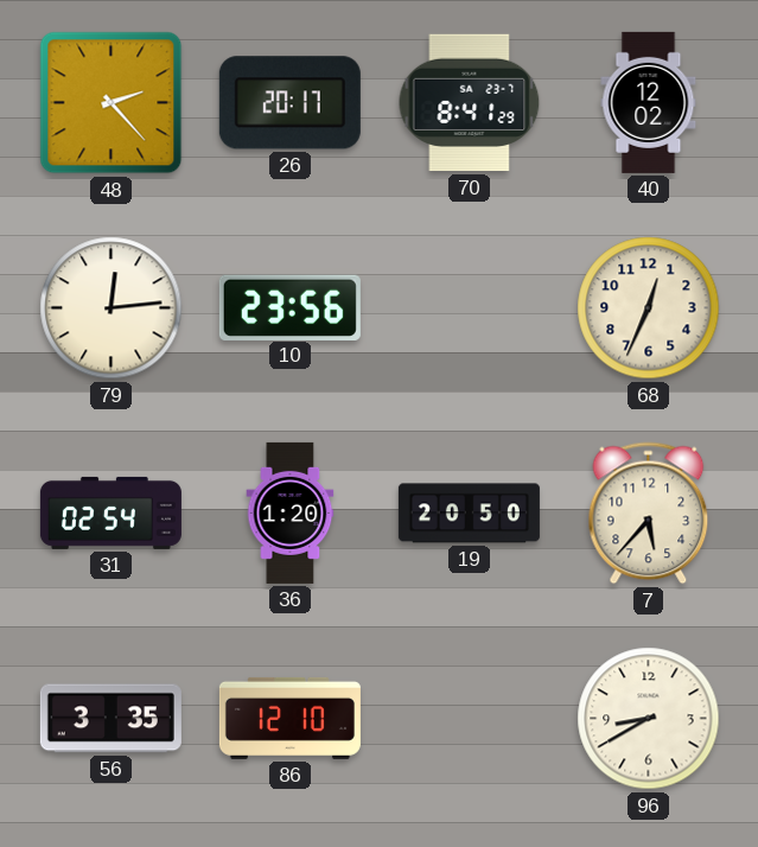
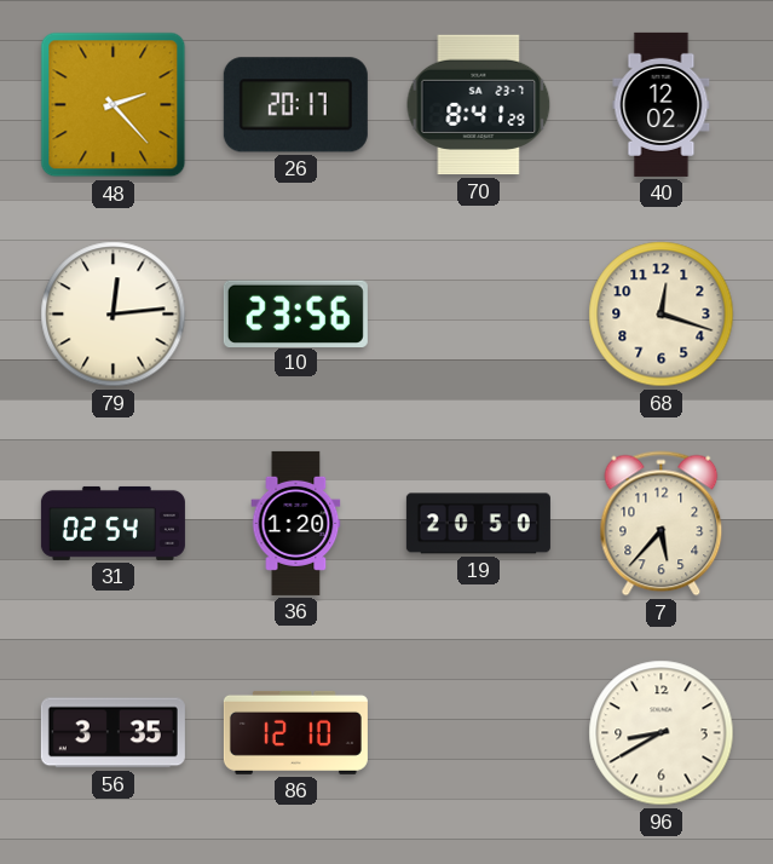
68: 12:34 -> 12:18
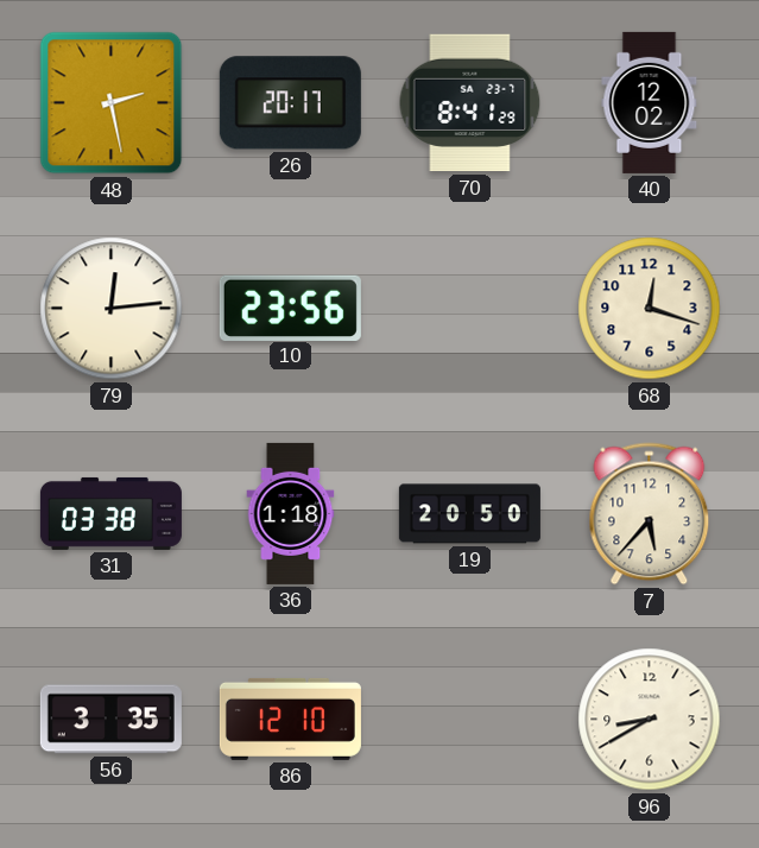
48: 2:23 -> 2:28
31: 02:54 -> 03:38
36: 1:20 -> 1:18
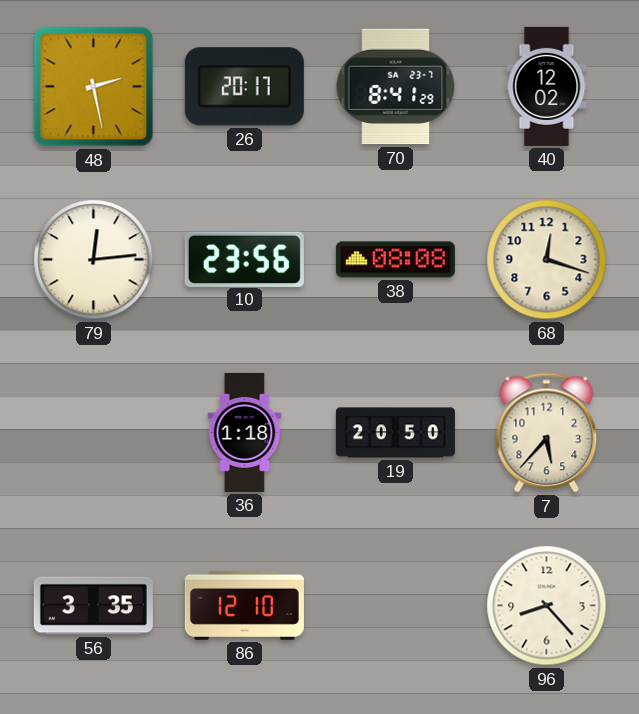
38: none -> 08:08
31: 03:38 -> none
96: 8:40 -> 8:23
